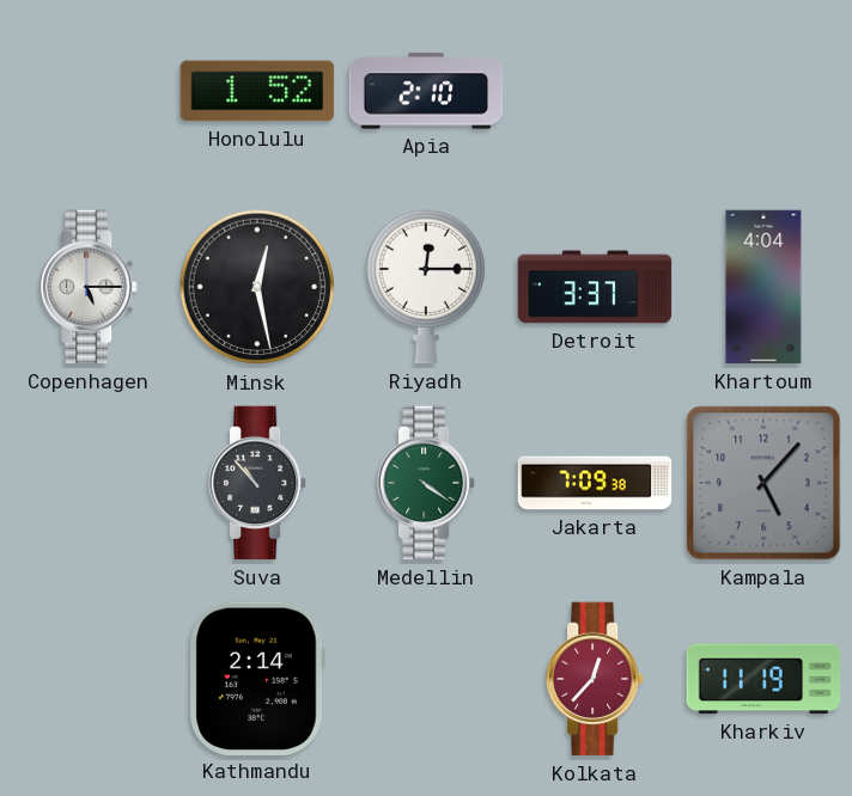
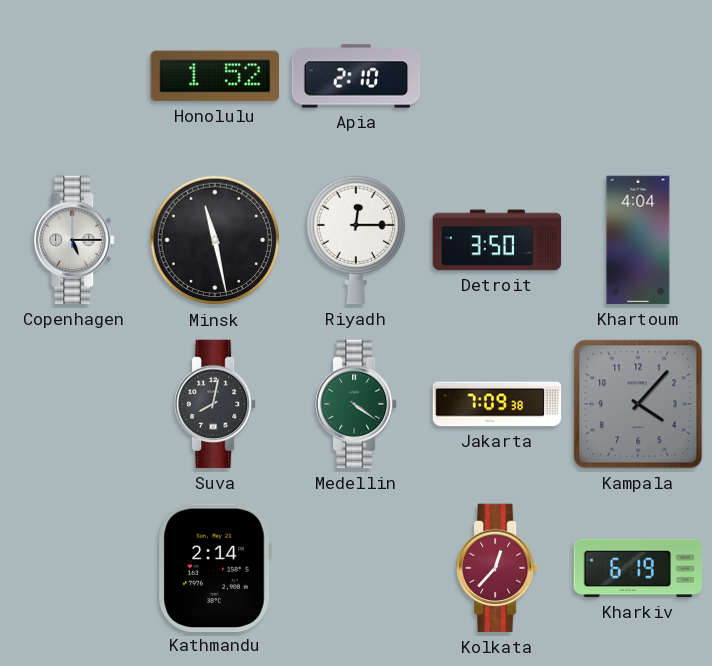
Minsk: 12:28 -> 11:28
Detroit: 3:37 -> 3:50
Suva: 10:53 -> 8:02
Kampala: 5:07 -> 4:07
Kharkiv: 11:19 -> 6:19
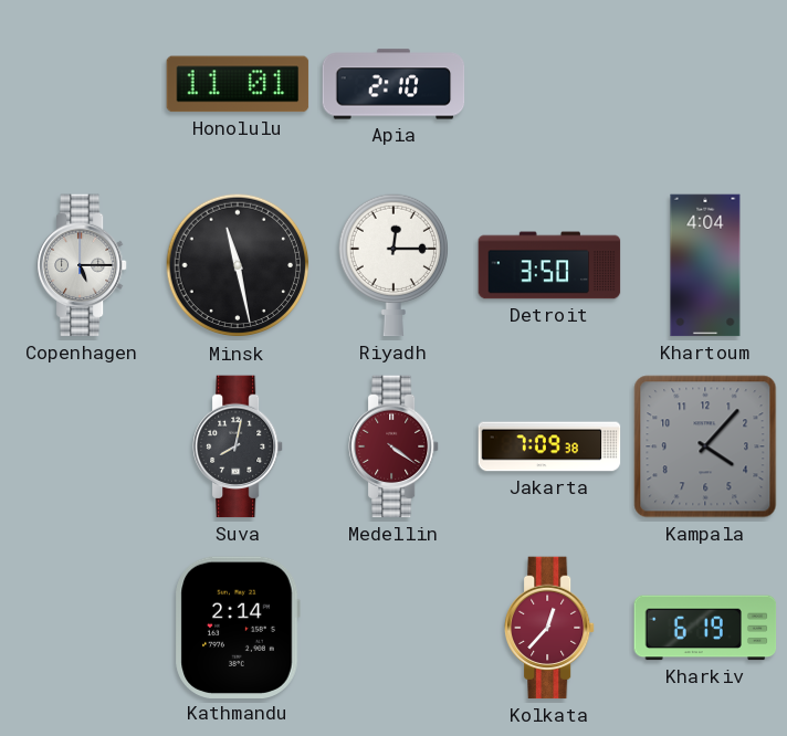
Honolulu: 1:52 -> 11:01
Medellin dial: green -> burgundy
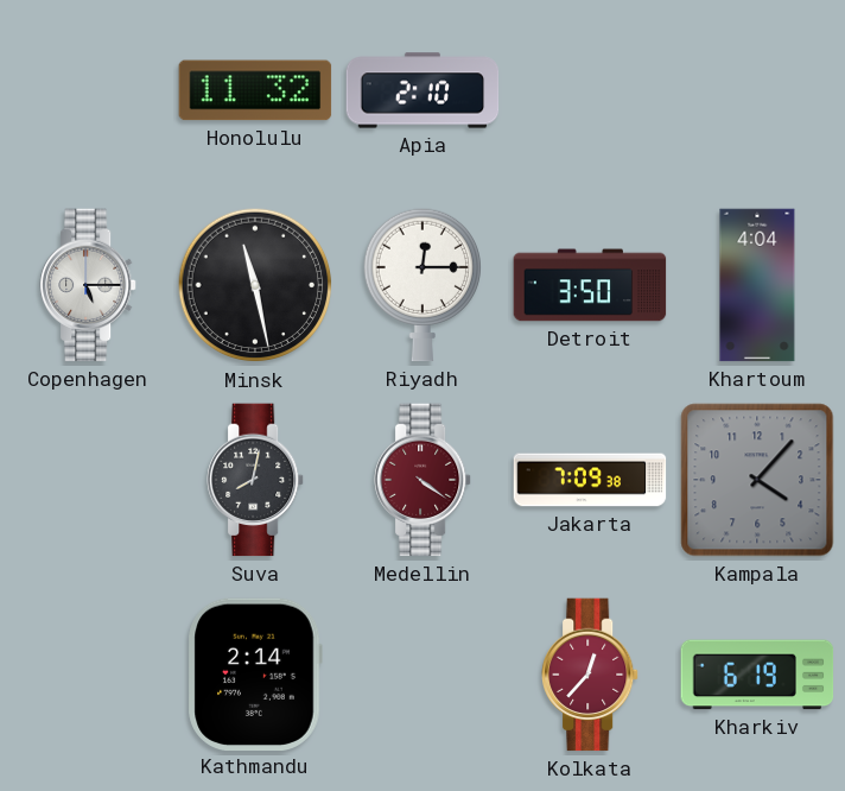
Honolulu: 11:01 -> 11:32
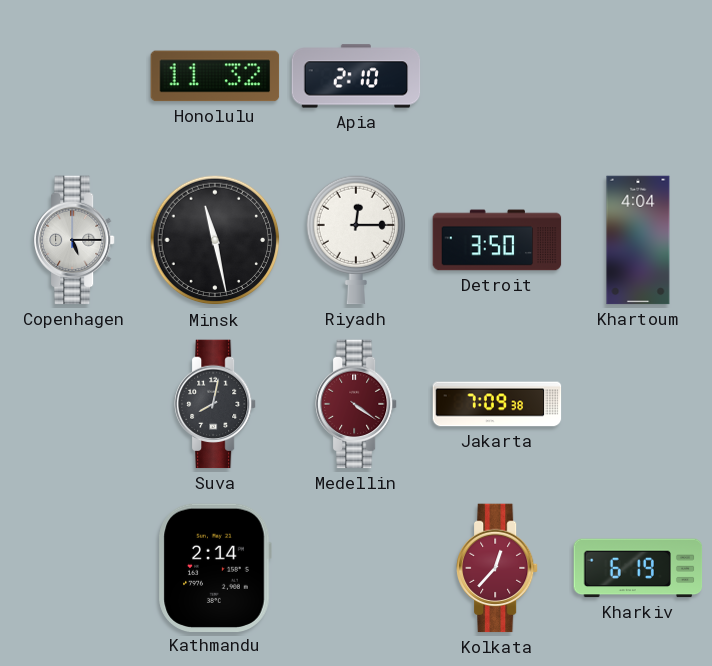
Kampala: 4:07 -> none
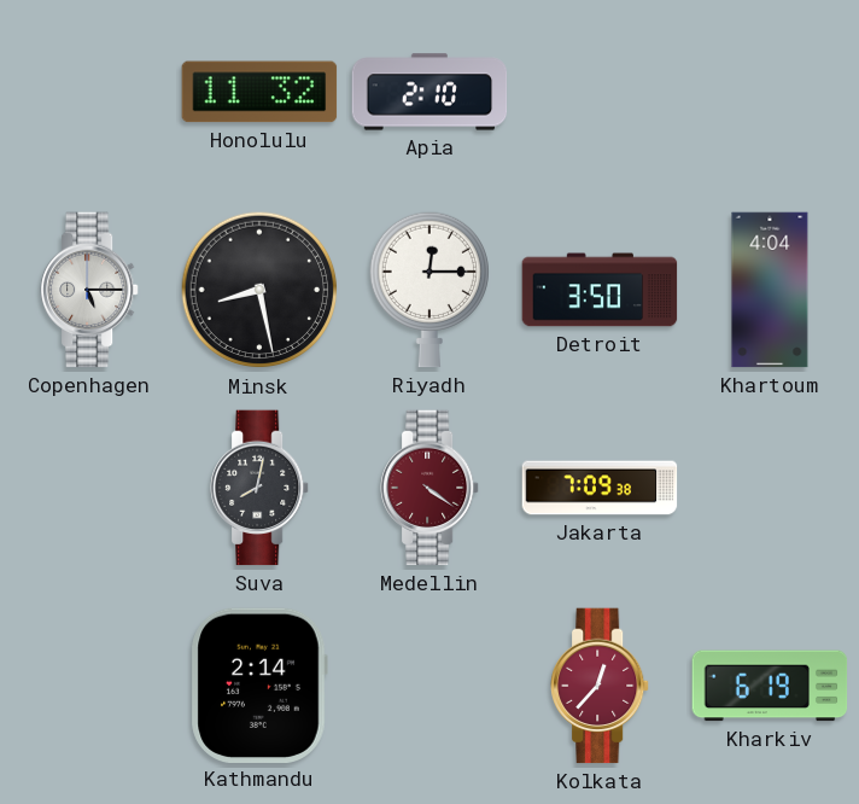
Minsk: 11:28 -> 8:28
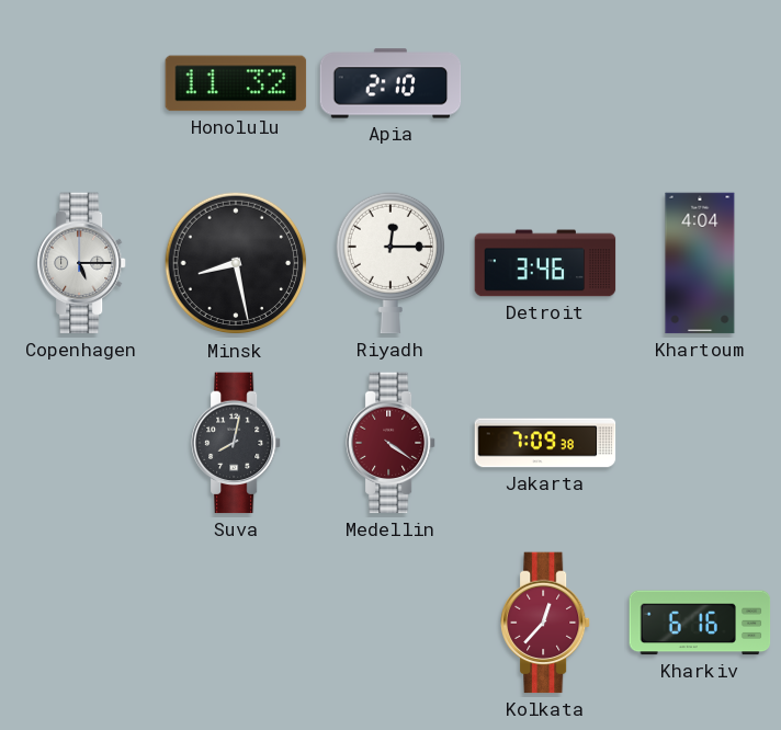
Detroit: 3:50 -> 3:46
Kathmandu: 2:14 -> none
Kharkiv: 6:19 -> 6:16
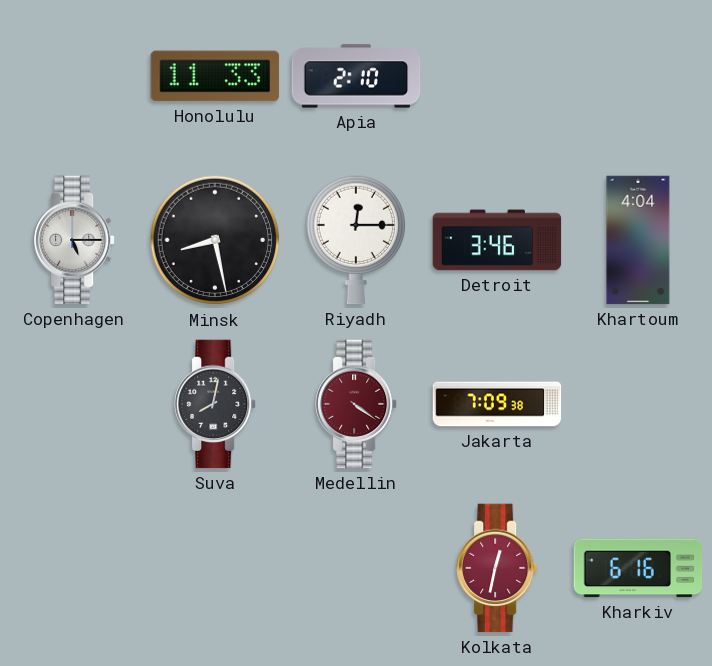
Honolulu: 11:32 -> 11:33
Kolkata: 12:37 -> 12:32
